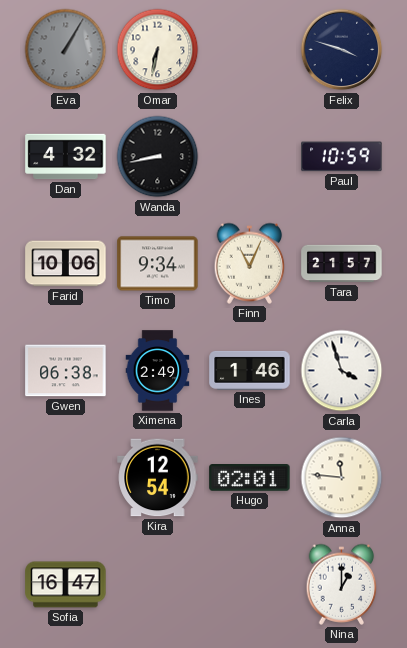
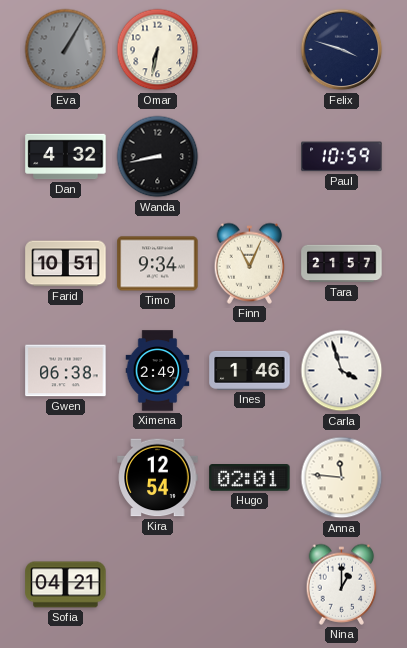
Farid: 10:06 -> 10:51
Sofia: 16:47 -> 04:21
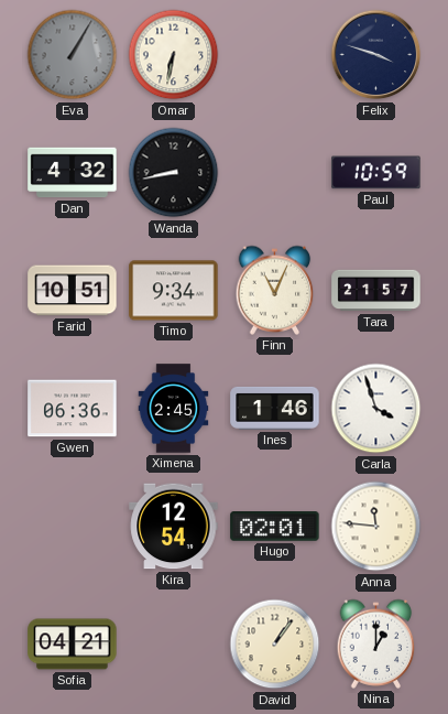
Gwen: 06:38 -> 06:36
Ximena: 2:49 -> 2:45
David: none -> 1:06
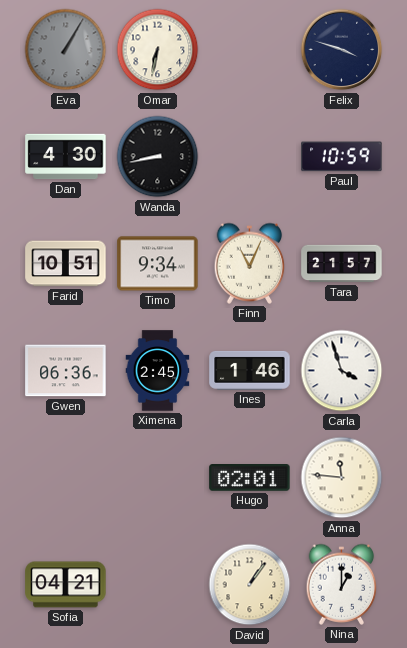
Dan: 4:32 -> 4:30
Kira: 12:54 -> none
